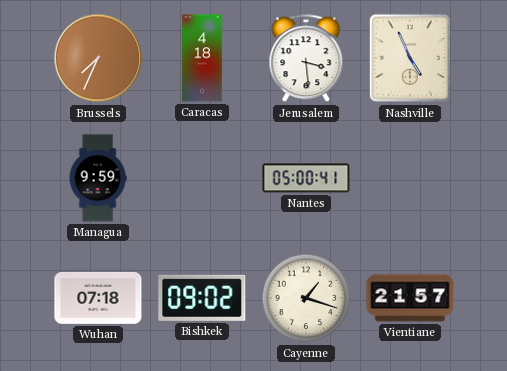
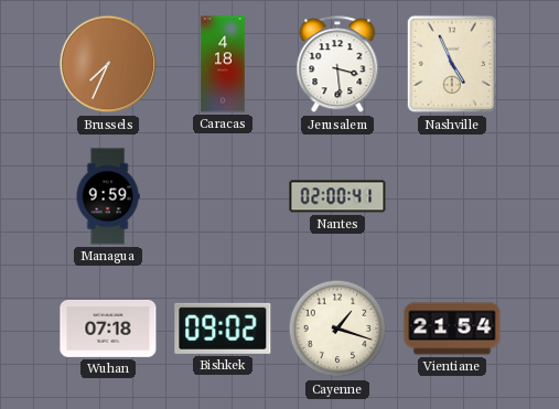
Nantes: 05:00 -> 02:00
Vientiane: 21:57 -> 21:54
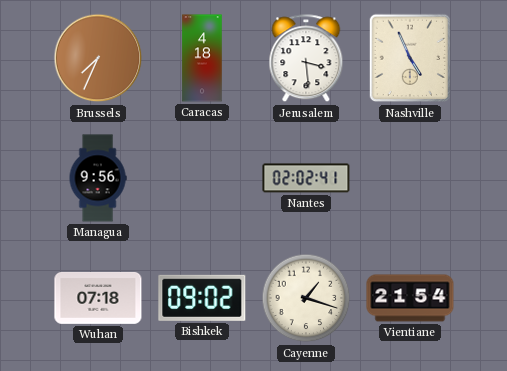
Managua: 9:59 -> 9:56
Nantes: 02:00 -> 02:02
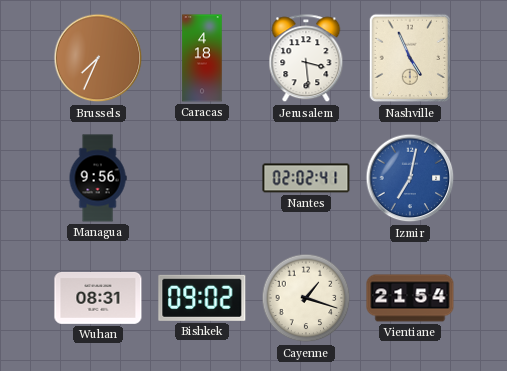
Izmir: none -> 7:02
Wuhan: 07:18 -> 08:31
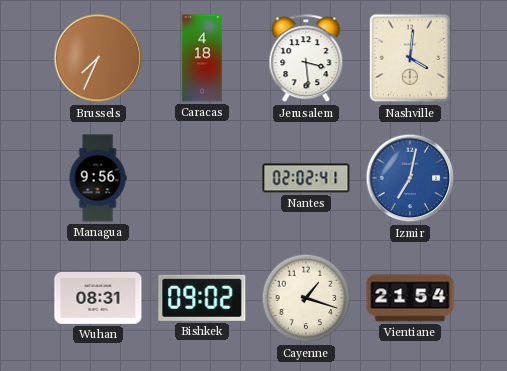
Nashville: 4:56 -> 4:01
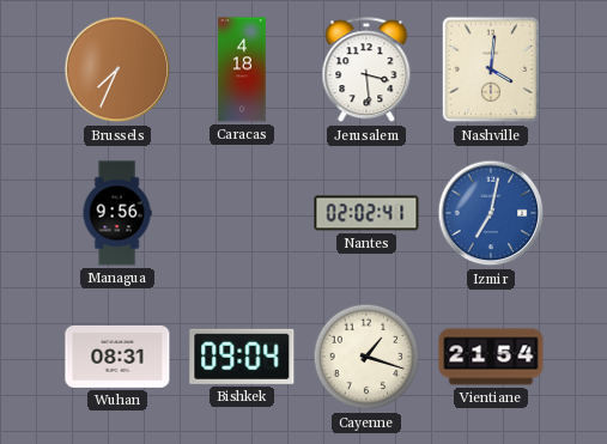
Bishkek: 09:02 -> 09:04
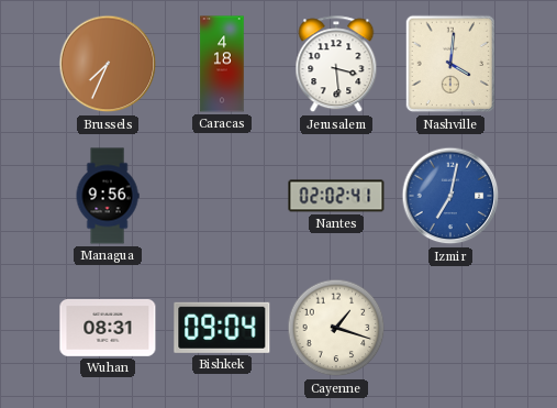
Vientiane: 21:54 -> none
